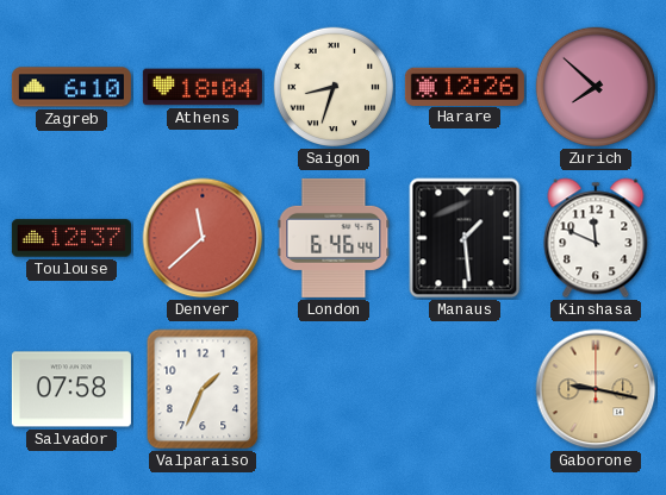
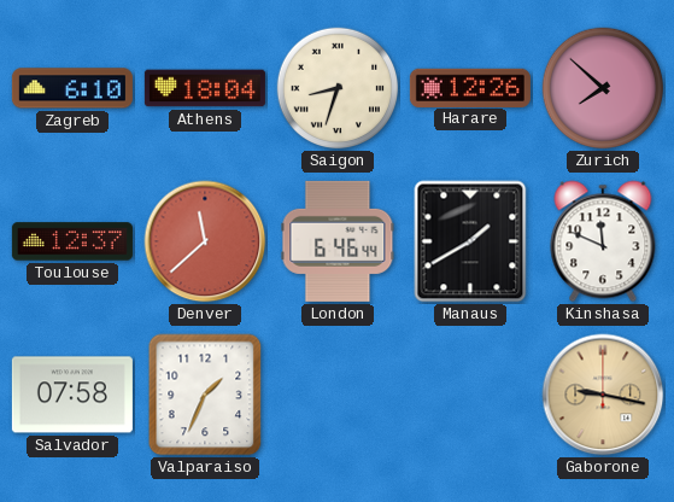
Manaus: 1:29 -> 1:40
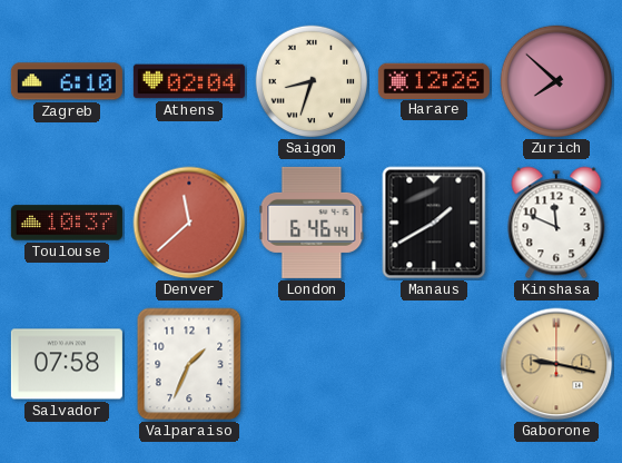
Athens: 18:04 -> 02:04
Toulouse: 12:37 -> 10:37
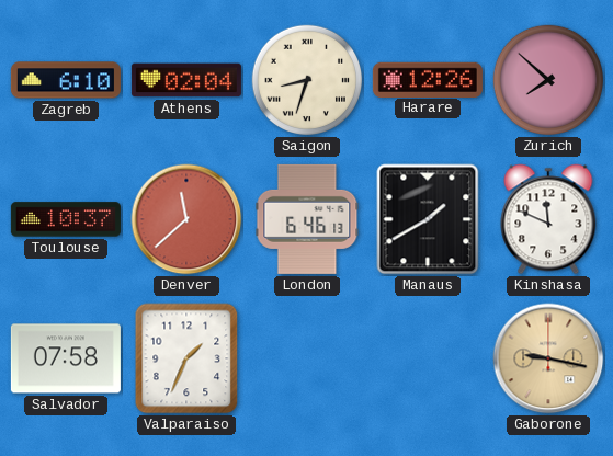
London: 6:46:44 -> 6:46:13
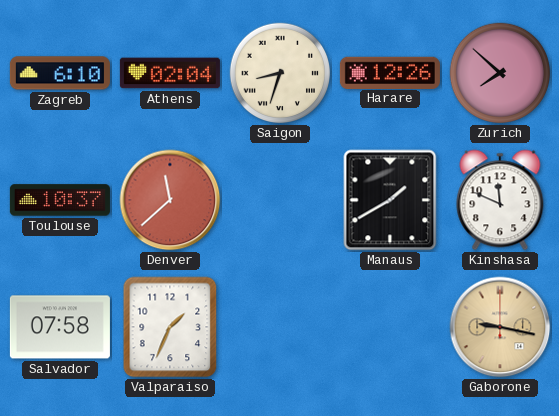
London: 6:46 -> none
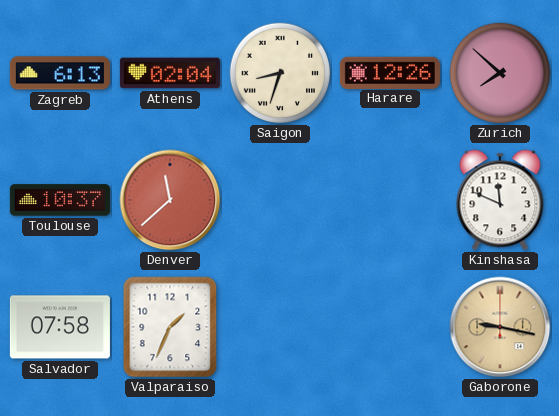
Zagreb: 6:10 -> 6:13
Manaus: 1:40 -> none
